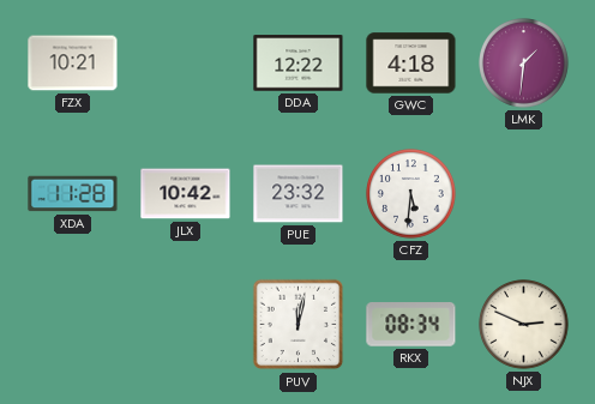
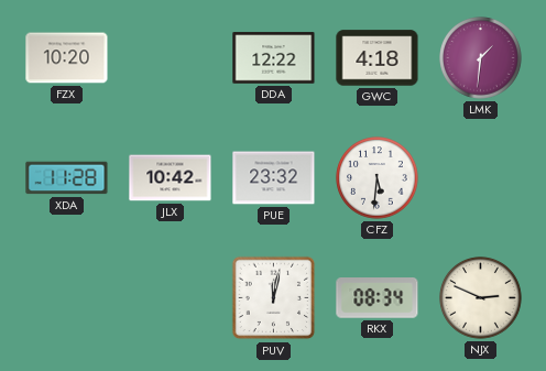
FZX: 10:21 -> 10:20
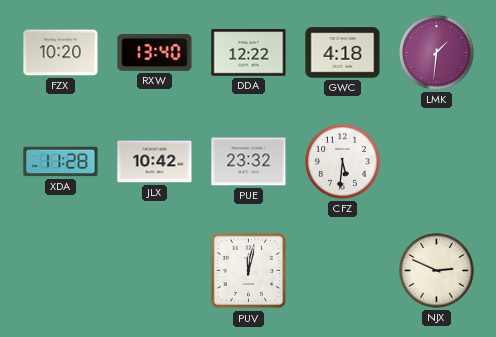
RXW: none -> 13:40
RKX: 08:34 -> none
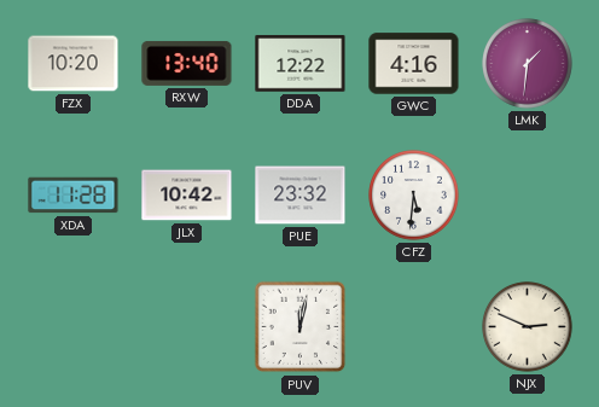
GWC: 4:18 -> 4:16
